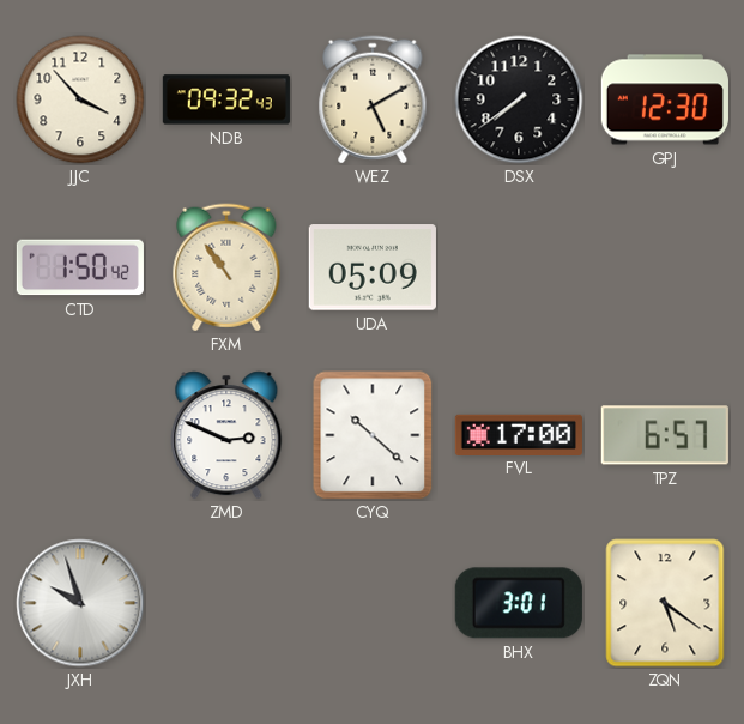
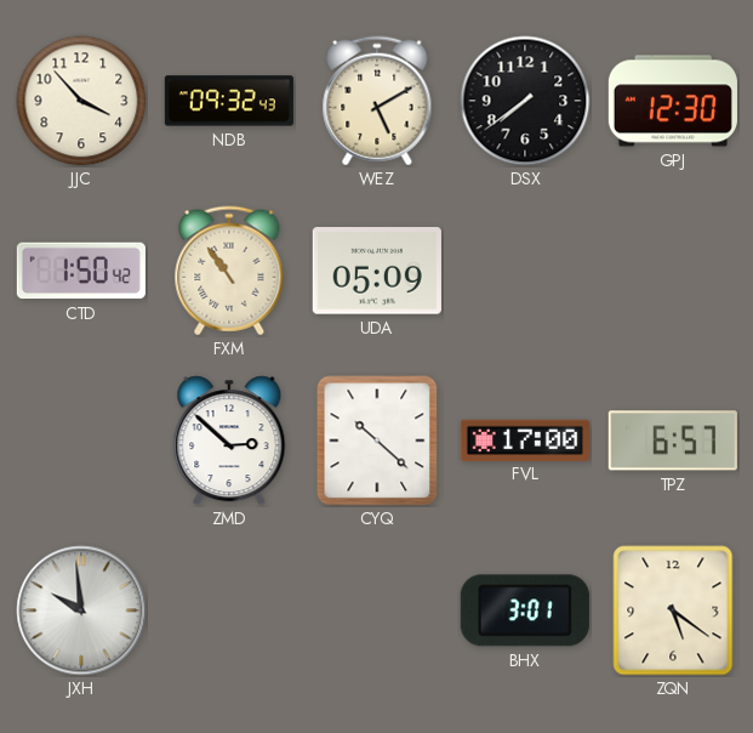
ZMD: 2:49 -> 2:52
JXH: 9:57 -> 9:59
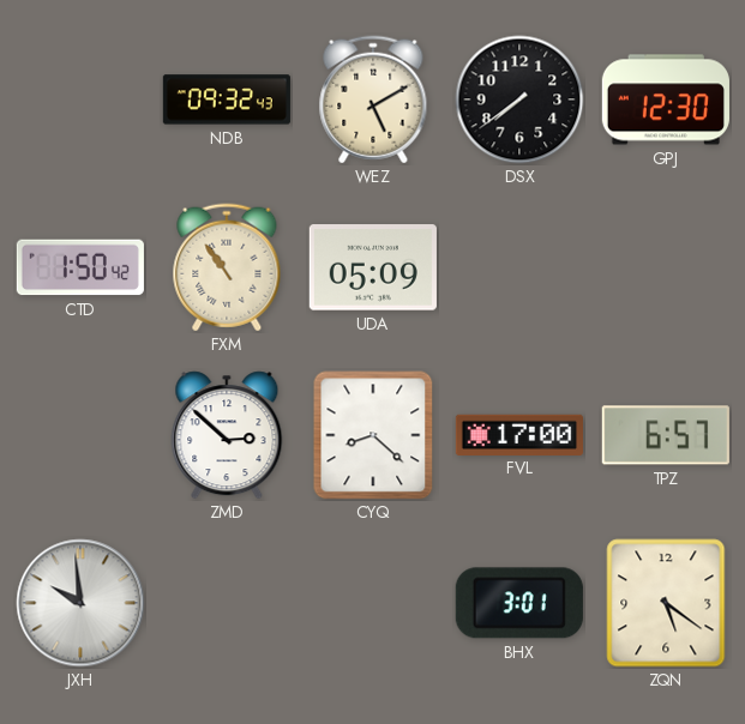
JJC: 3:53 -> none
CYQ: 10:22 -> 8:22
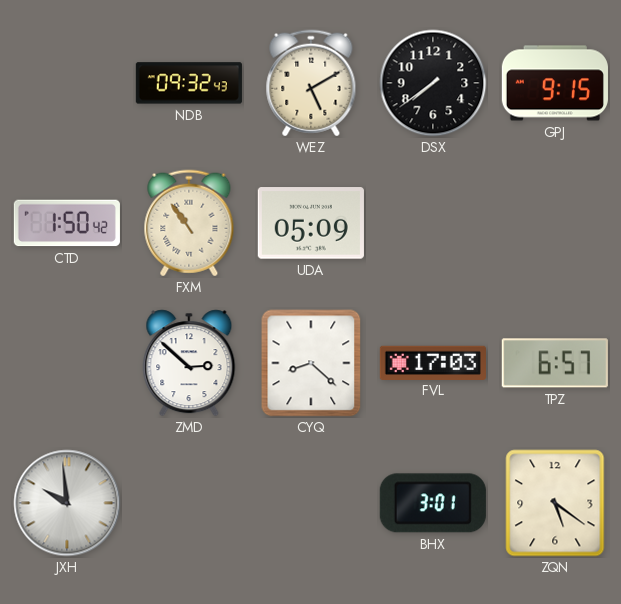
GPJ: 12:30 -> 9:15
FVL: 17:00 -> 17:03
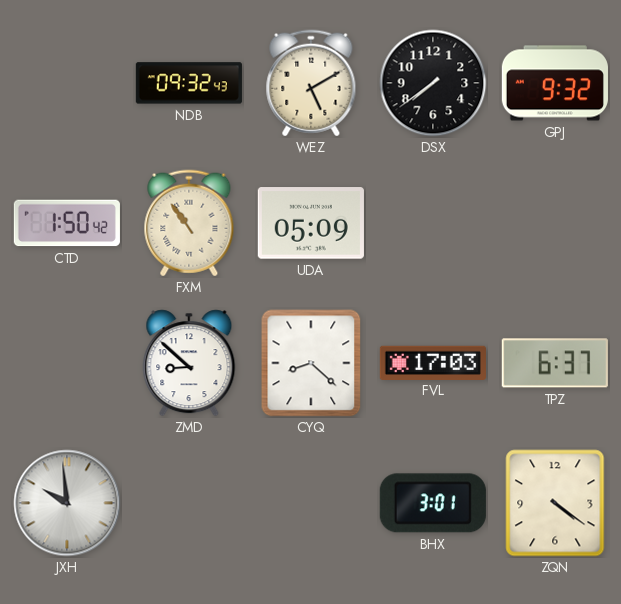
GPJ: 9:15 -> 9:32
ZMD: 2:52 -> 8:52
TPZ: 6:57 -> 6:37
ZQN: 5:21 -> 4:21
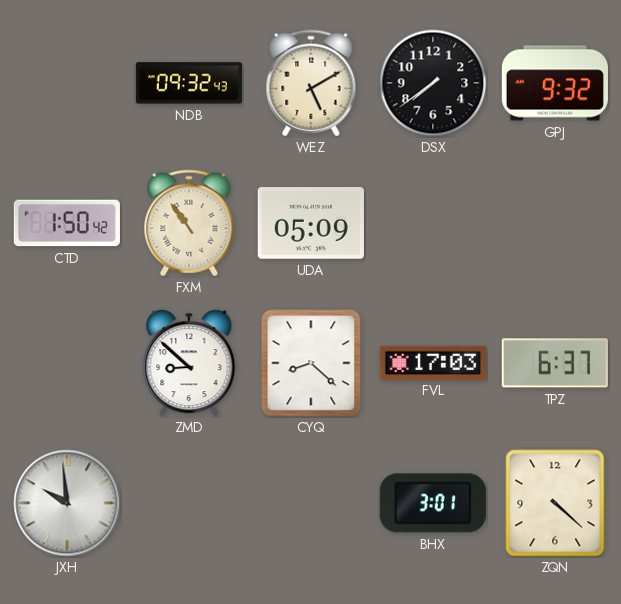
ZQN: 4:21 -> 4:22
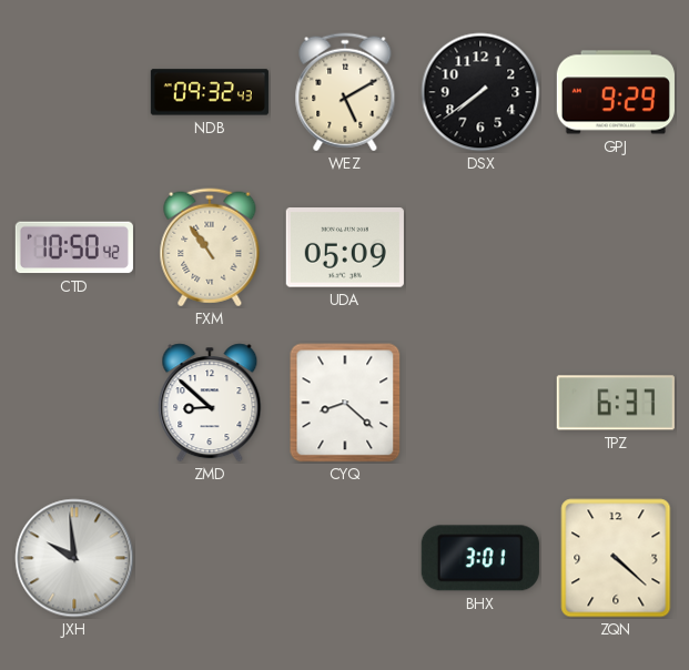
GPJ: 9:32 -> 9:29
CTD: 1:50 -> 10:50
FVL: 17:03 -> none
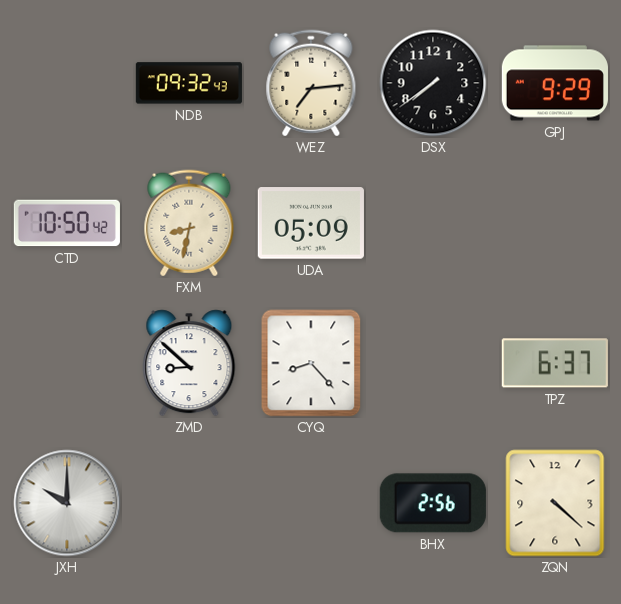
WEZ: 5:10 -> 7:14
FXM: 10:54 -> 8:32
CYQ: 8:22 -> 8:23
JXH: 9:59 -> 10:00
BHX: 3:01 -> 2:56
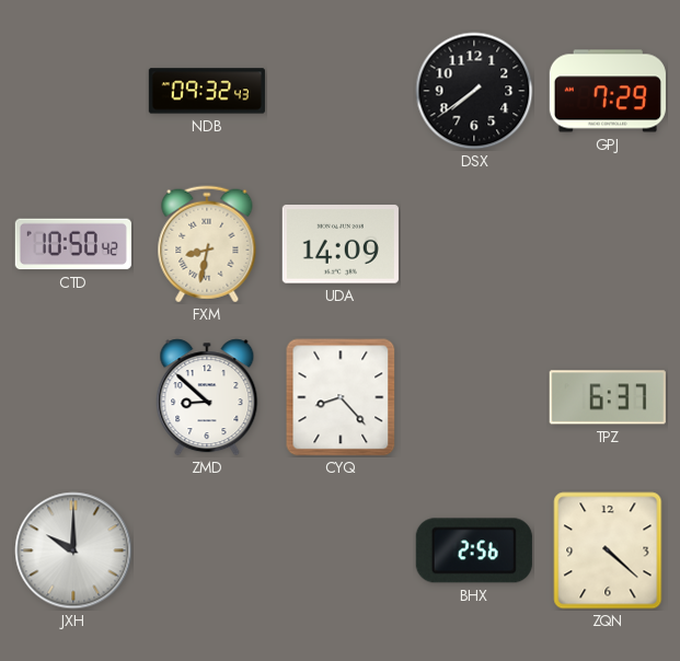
WEZ: 7:14 -> none
GPJ: 9:29 -> 7:29
UDA: 05:09 -> 14:09
